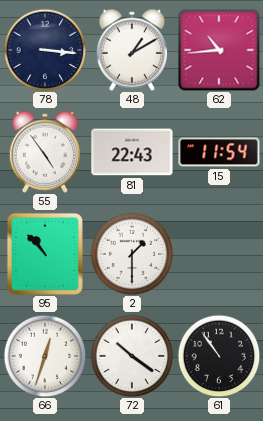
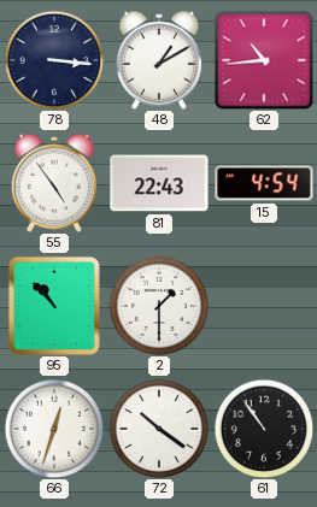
15: 11:54 -> 4:54
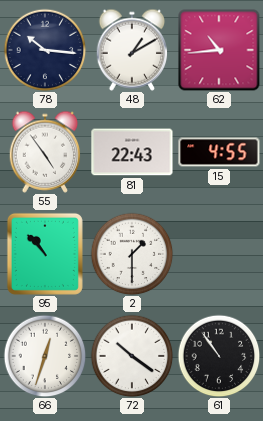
78: 3:16 -> 10:16
15: 4:54 -> 4:55
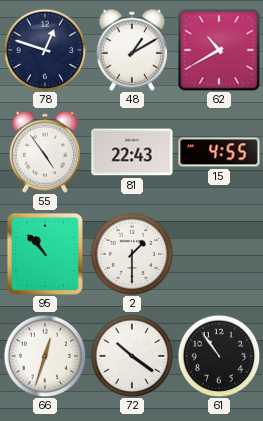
78: 10:16 -> 12:48
62: 10:44 -> 10:40
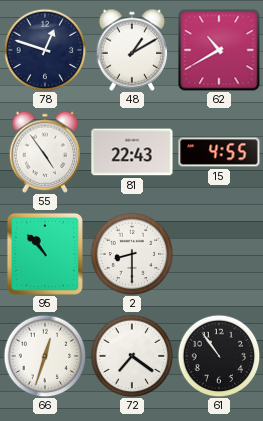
2: 1:30 -> 8:30
72: 10:21 -> 7:21
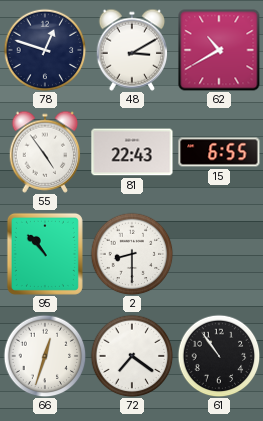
48: 1:10 -> 3:10
15: 4:55 -> 6:55
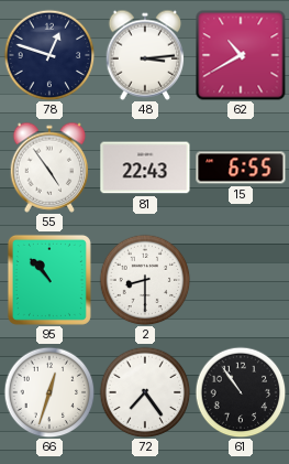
48: 3:10 -> 3:14
72: 7:21 -> 7:24
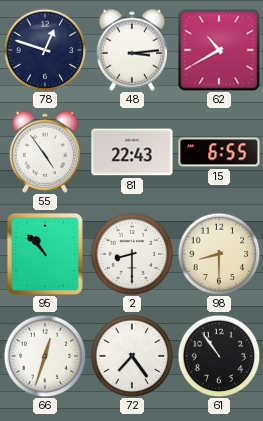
98: none -> 8:30
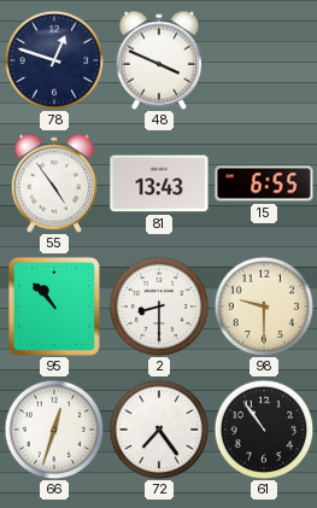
48: 3:14 -> 3:49
62: 10:40 -> none
81: 22:43 -> 13:43
98: 8:30 -> 9:30
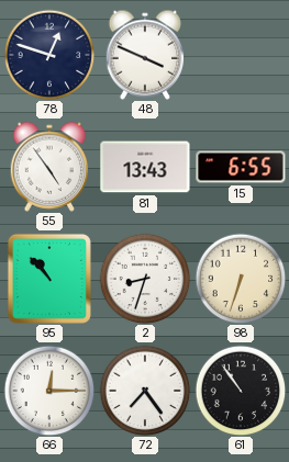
2: 8:30 -> 8:33
98: 9:30 -> 6:33
66: 12:33 -> 12:15
